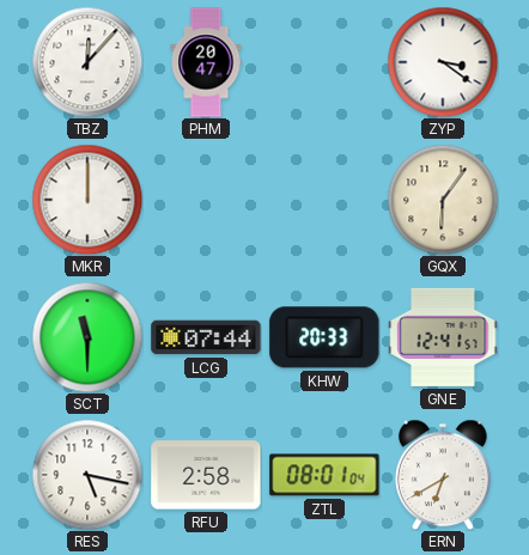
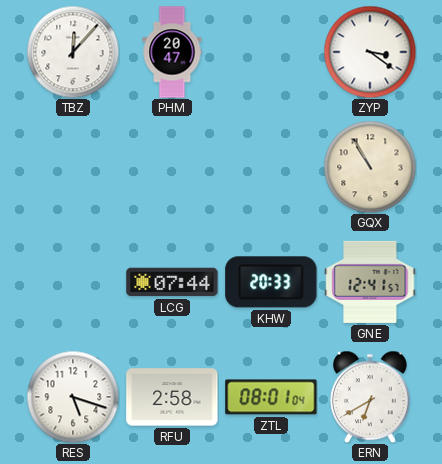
MKR: 12:00 -> none
GQX: 6:06 -> 10:55
SCT: 11:30 -> none
RES: 5:17 -> 5:18
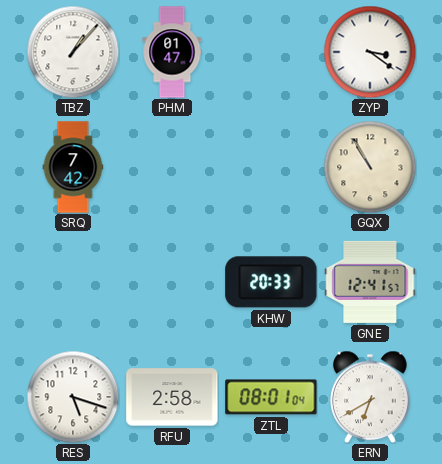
TBZ: 12:07 -> 1:07
PHM: 20:47 -> 01:47
SRQ: none -> 7:42
LCG: 07:44 -> none
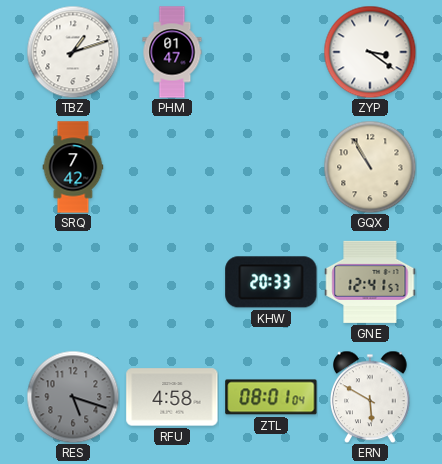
TBZ: 1:07 -> 1:12
RES dial: white -> grey
RFU: 2:58 -> 4:58
ERN: 6:40 -> 5:50
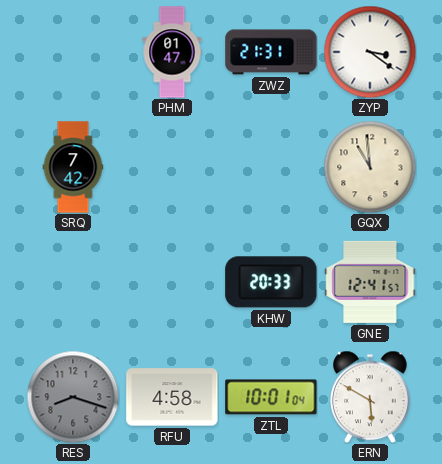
TBZ: 1:12 -> none
ZWZ: none -> 21:31
GQX: 10:55 -> 10:59
RES: 5:18 -> 8:18
ZTL: 08:01 -> 10:01
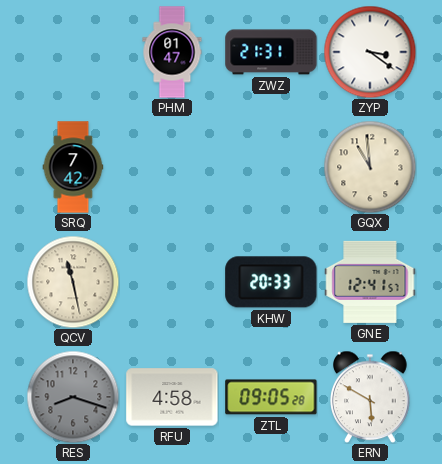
QCV: none -> 11:28
ZTL: 10:01 -> 09:05
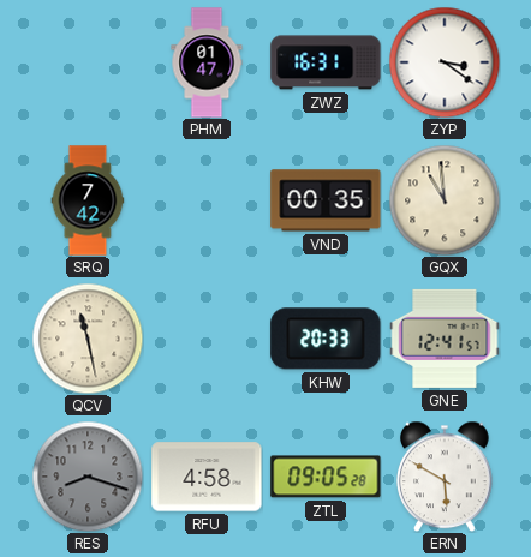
ZWZ: 21:31 -> 16:31
VND: none -> 00:35
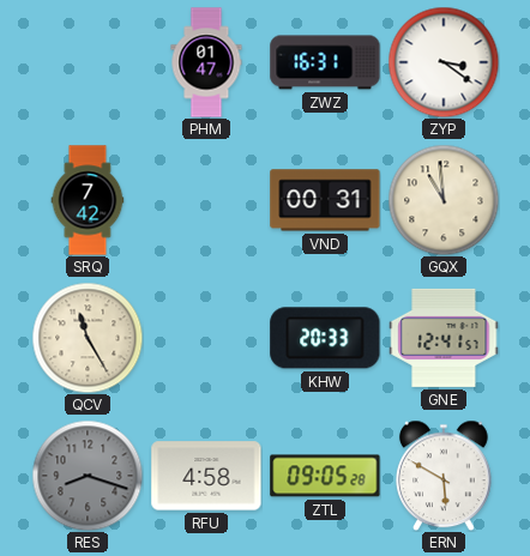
VND: 00:35 -> 00:31
QCV: 11:28 -> 11:25
